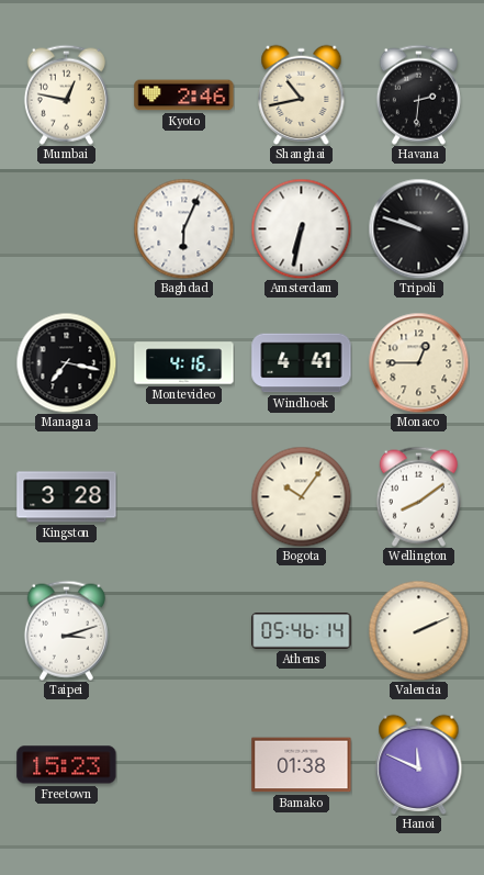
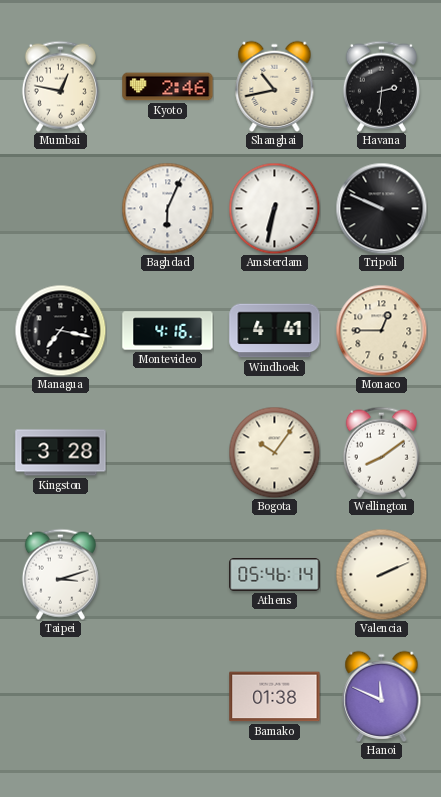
Tripoli: 9:48 -> 9:49
Freetown: 15:23 -> none
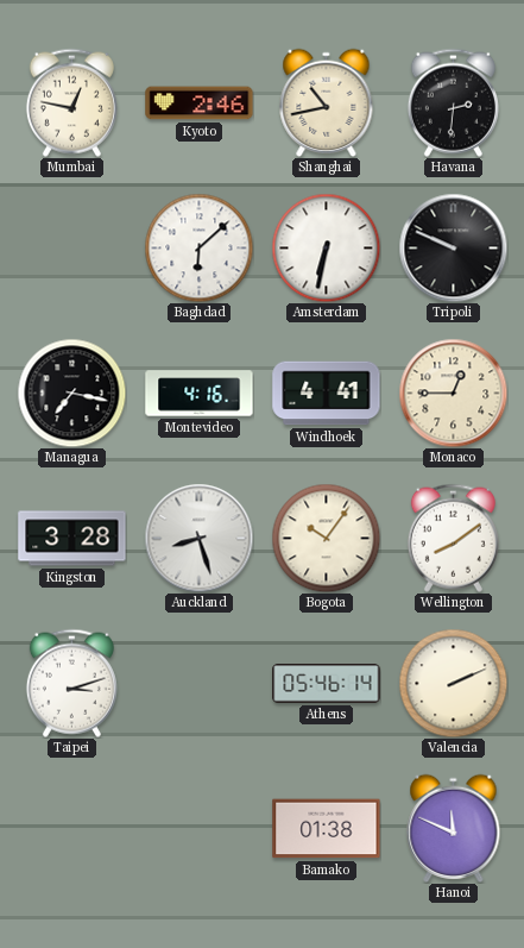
Baghdad: 6:04 -> 6:08
Auckland: none -> 8:27
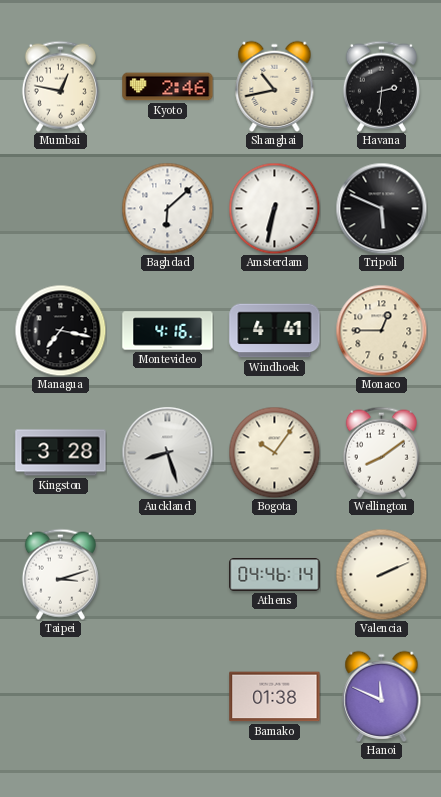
Tripoli: 9:49 -> 5:49
Athens: 05:46 -> 04:46
